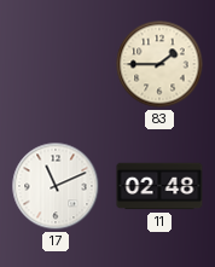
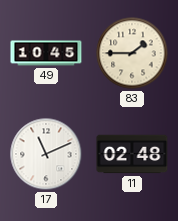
49: none -> 10:45
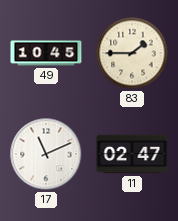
11: 02:48 -> 02:47
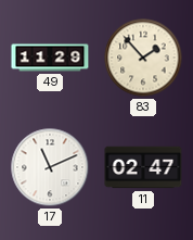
49: 10:45 -> 11:29
83: 1:45 -> 1:53
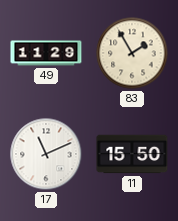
83: 1:53 -> 1:55
11: 02:47 -> 15:50
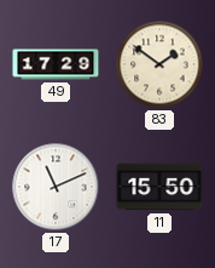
49: 11:29 -> 17:29
83: 1:55 -> 1:51
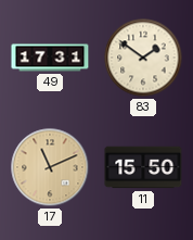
49: 17:29 -> 17:31
17 dial: white -> champagne
